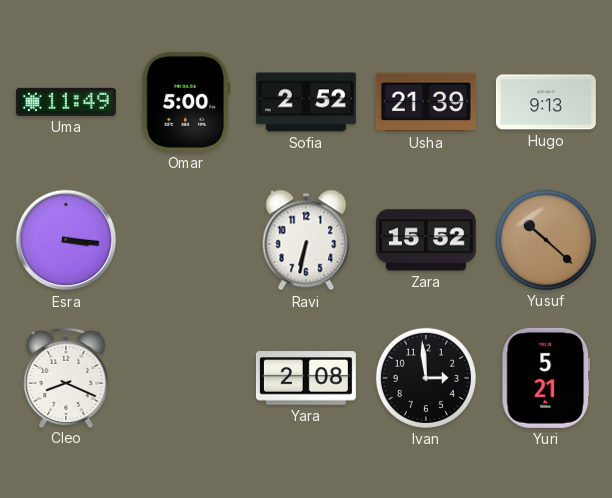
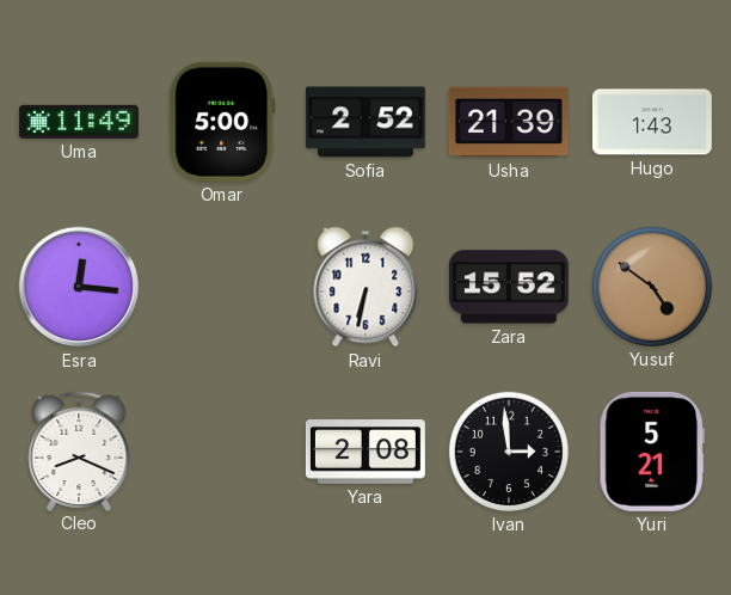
Hugo: 9:13 -> 1:43
Esra: 3:16 -> 12:16
Yusuf: 10:22 -> 4:51
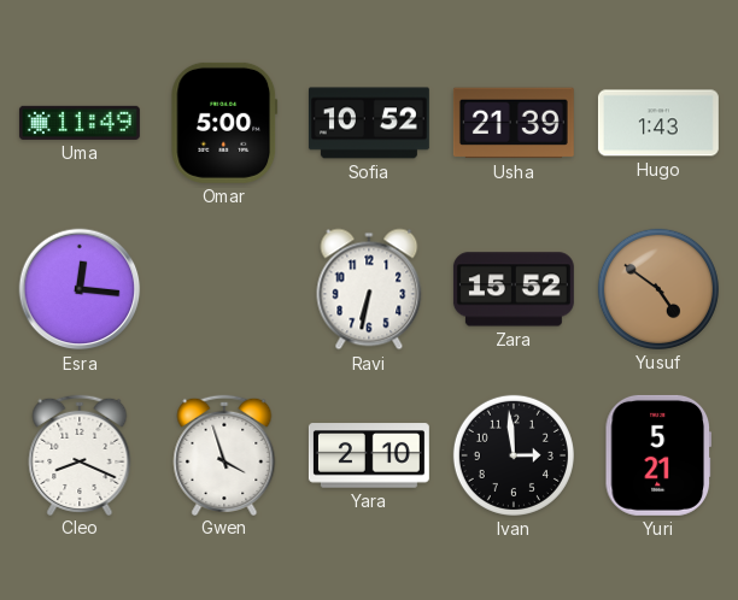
Sofia: 2:52 -> 10:52
Gwen: none -> 3:57
Yara: 2:08 -> 2:10
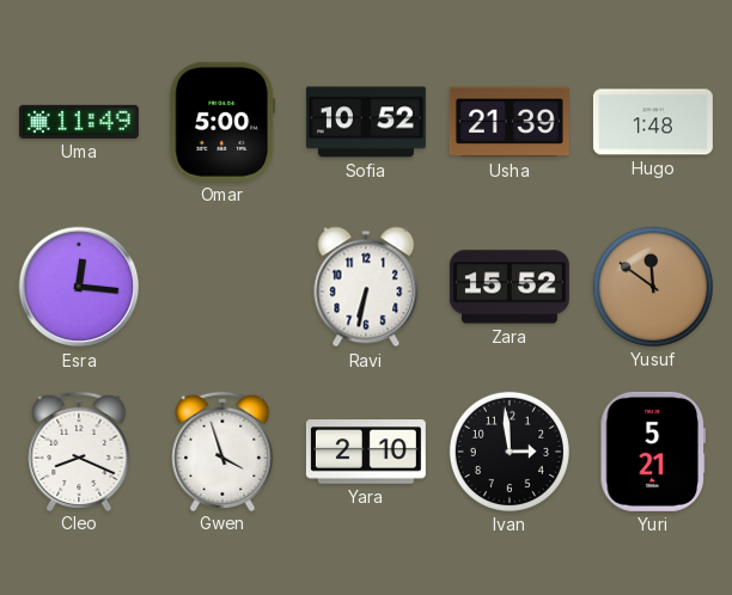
Hugo: 1:43 -> 1:48
Yusuf: 4:51 -> 11:51
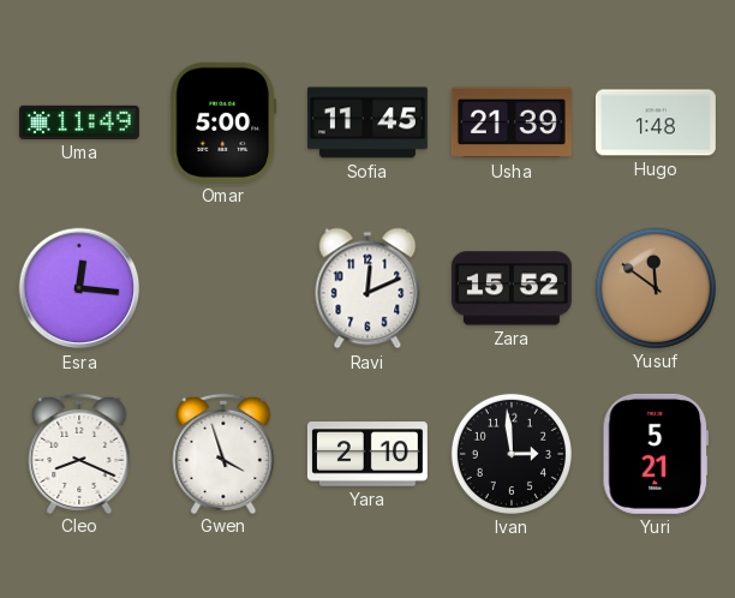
Sofia: 10:52 -> 11:45
Ravi: 6:32 -> 12:11
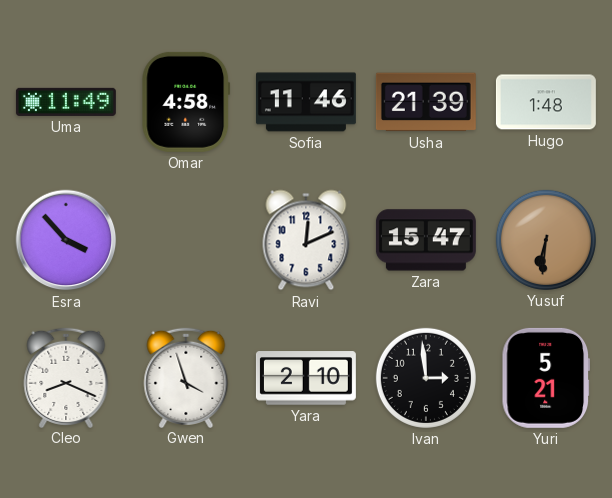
Omar: 5:00 -> 4:58
Sofia: 11:45 -> 11:46
Esra: 12:16 -> 3:53
Zara: 15:52 -> 15:47
Yusuf: 11:51 -> 6:31
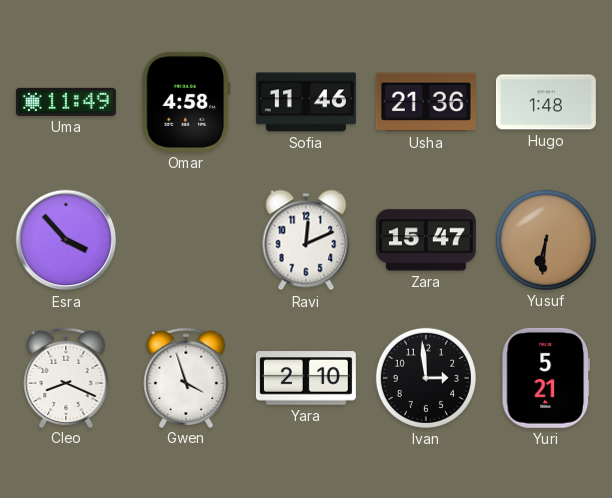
Usha: 21:39 -> 21:36
